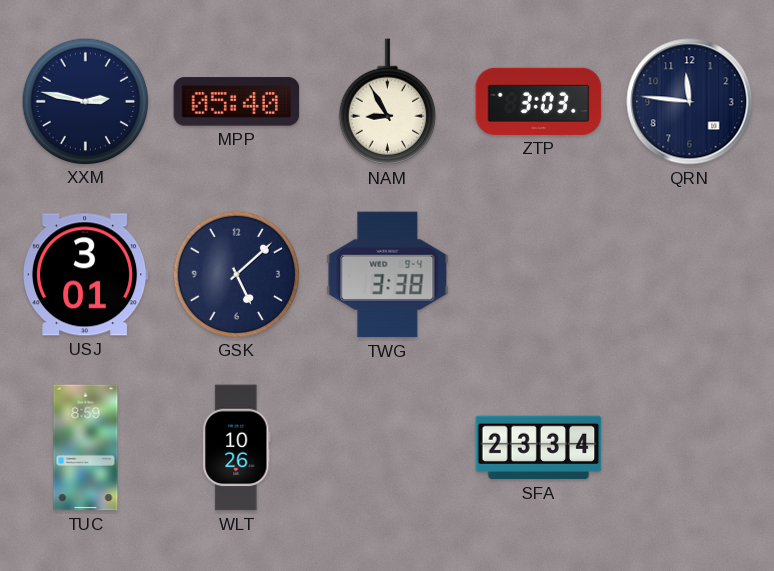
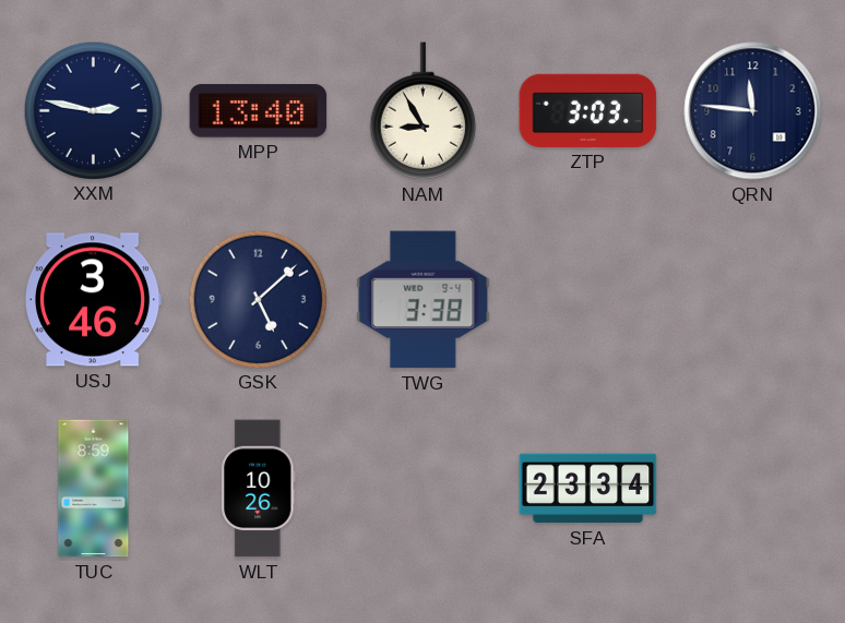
MPP: 05:40 -> 13:40
USJ: 3:01 -> 3:46
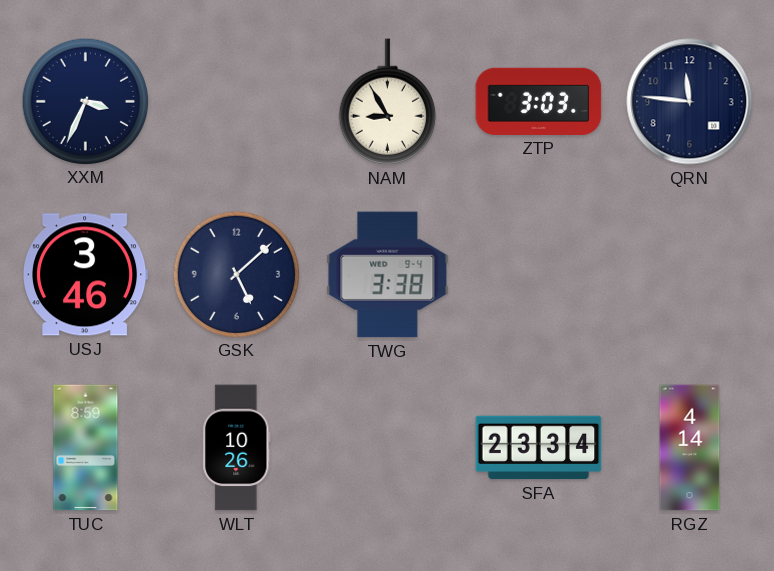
XXM: 2:47 -> 3:34
MPP: 13:40 -> none
RGZ: none -> 4:14
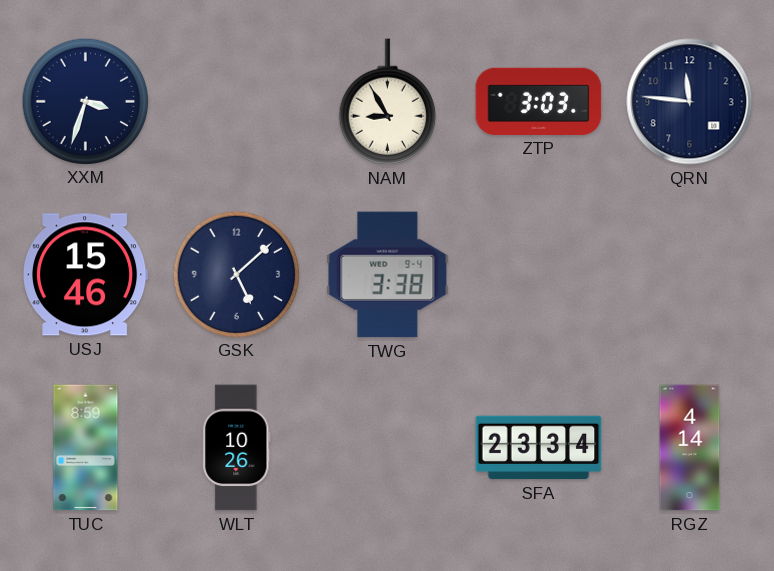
XXM: 3:34 -> 3:33
USJ: 3:46 -> 15:46
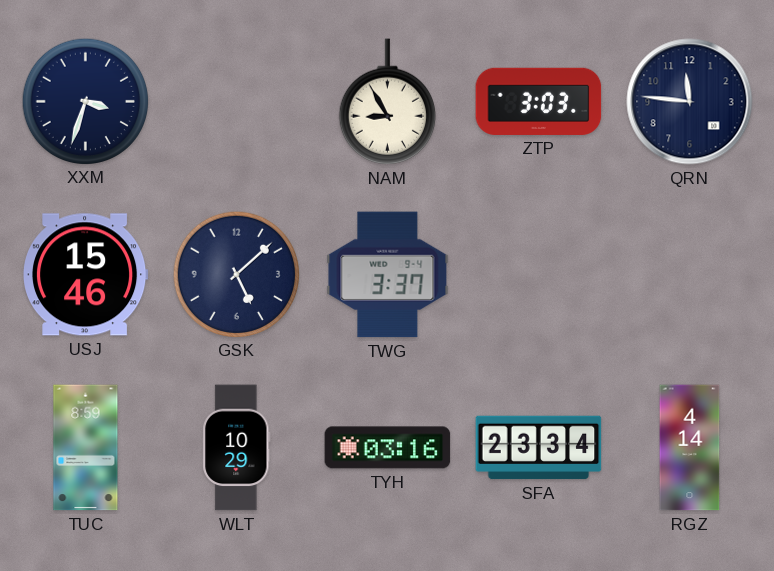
TWG: 3:38 -> 3:37
WLT: 10:26 -> 10:29
TYH: none -> 03:16
